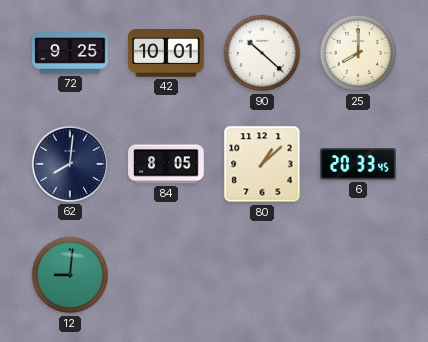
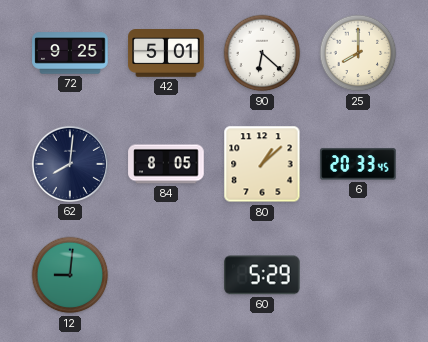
42: 10:01 -> 5:01
90: 10:22 -> 6:22
60: none -> 5:29
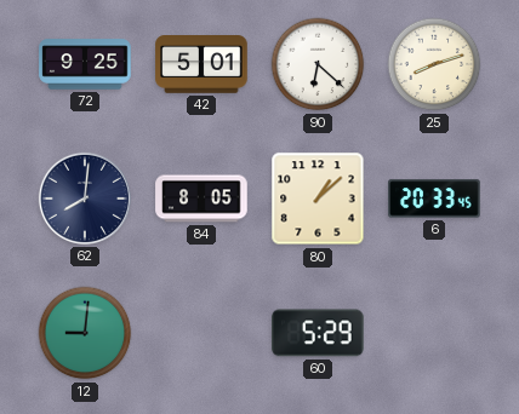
25: 8:00 -> 8:12
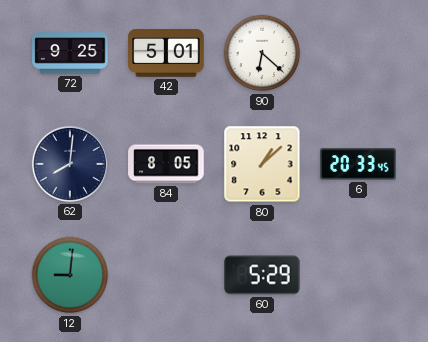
25: 8:12 -> none
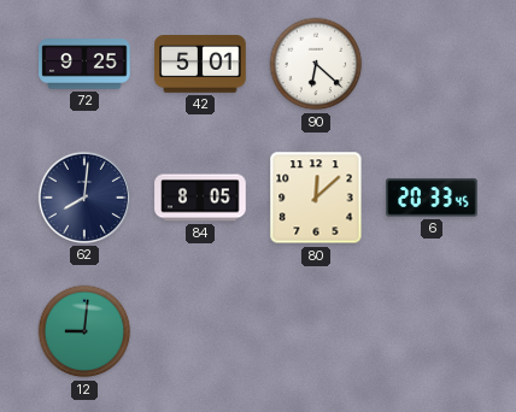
80: 1:08 -> 12:08
60: 5:29 -> none
